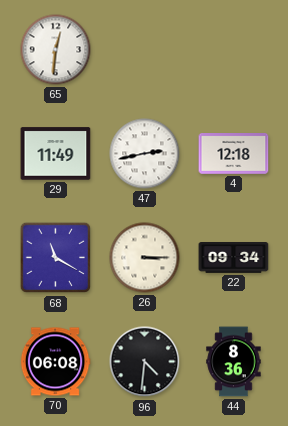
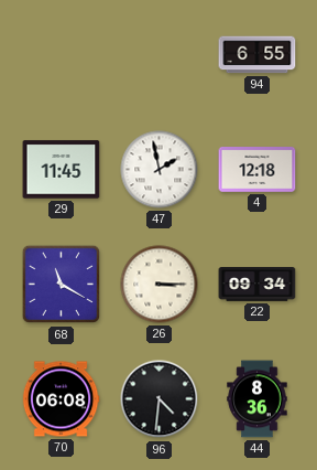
65: 12:31 -> none
94: none -> 6:55
29: 11:49 -> 11:45
47: 2:43 -> 1:58
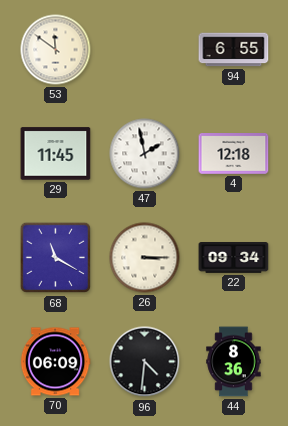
53: none -> 11:51
70: 06:08 -> 06:09
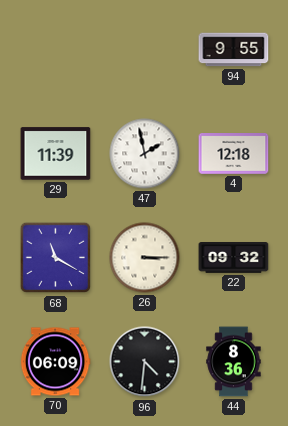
53: 11:51 -> none
94: 6:55 -> 9:55
29: 11:45 -> 11:39
22: 09:34 -> 09:32
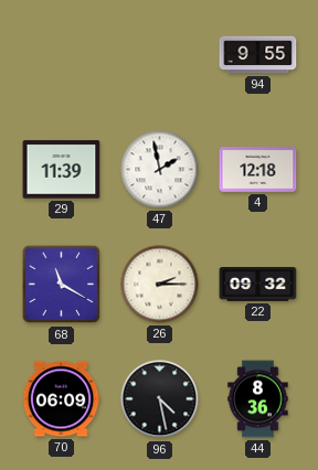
26: 3:15 -> 2:15
96: 4:31 -> 4:28
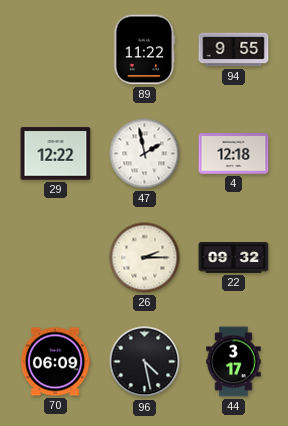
89: none -> 11:22
29: 11:39 -> 12:22
68: 11:20 -> none
44: 8:36 -> 3:17
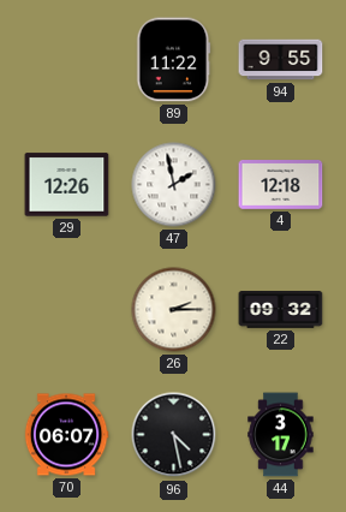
29: 12:22 -> 12:26
70: 06:09 -> 06:07
